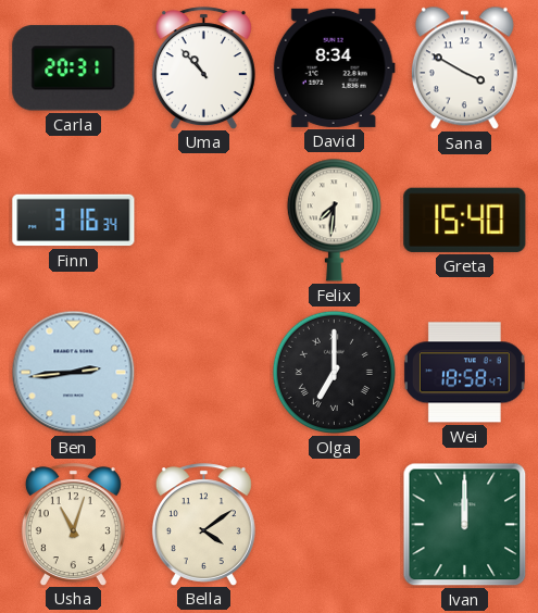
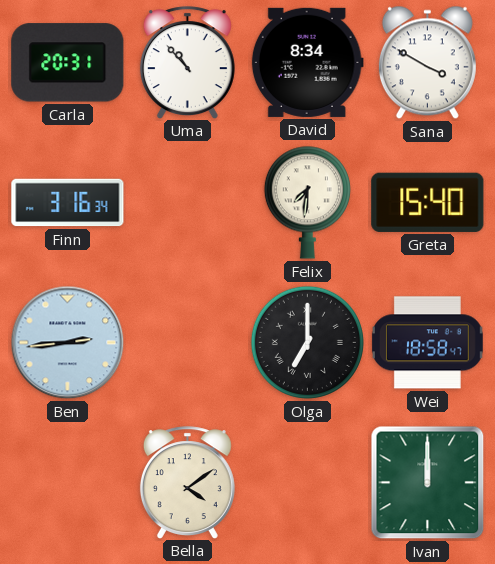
Usha: 11:03 -> none
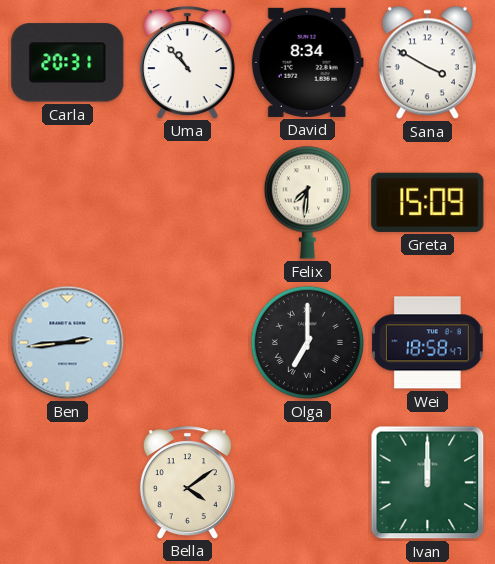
Finn: 3:16 -> none
Greta: 15:40 -> 15:09
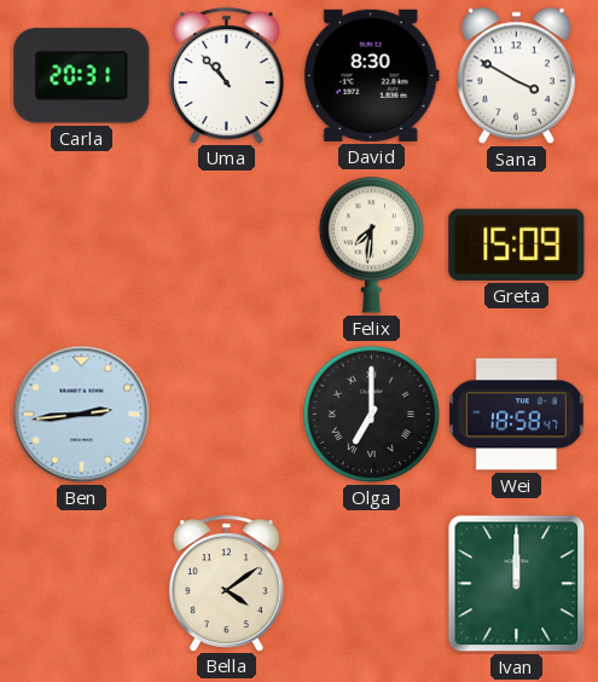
David: 8:34 -> 8:30
